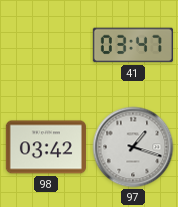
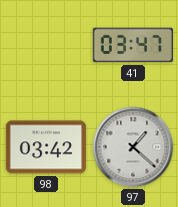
97: 1:18 -> 1:22
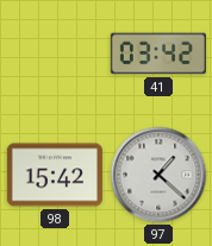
41: 03:47 -> 03:42
98: 03:42 -> 15:42
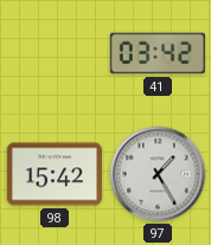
97: 1:22 -> 1:25
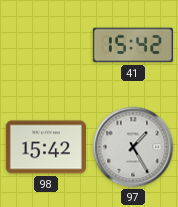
41: 03:42 -> 15:42
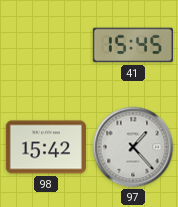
41: 15:42 -> 15:45
97: 1:25 -> 1:23
